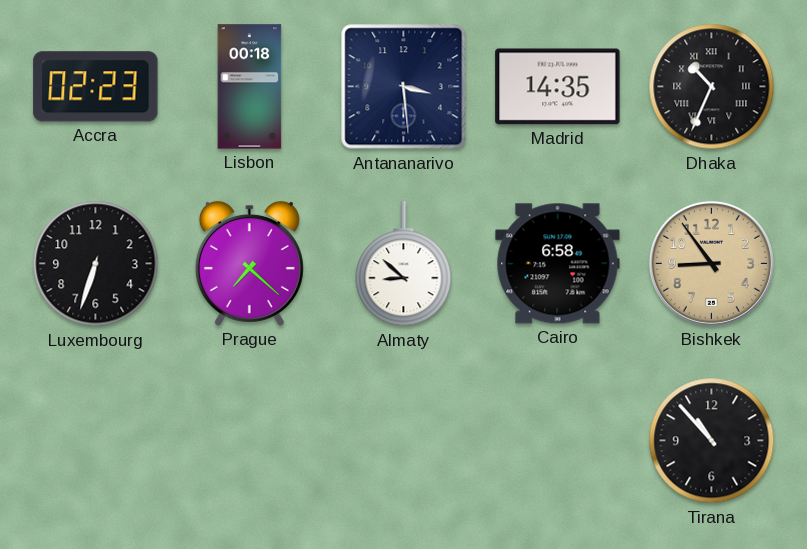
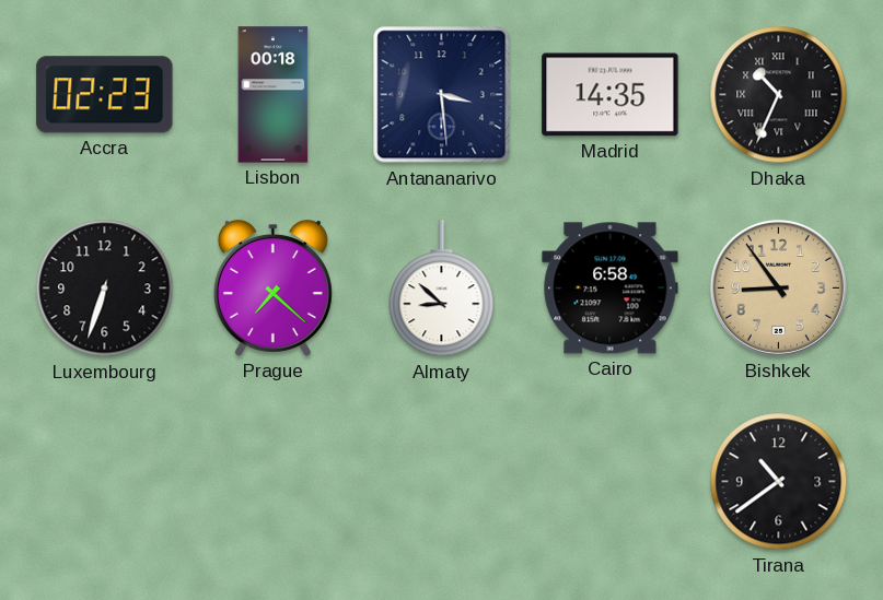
Tirana: 10:53 -> 10:39
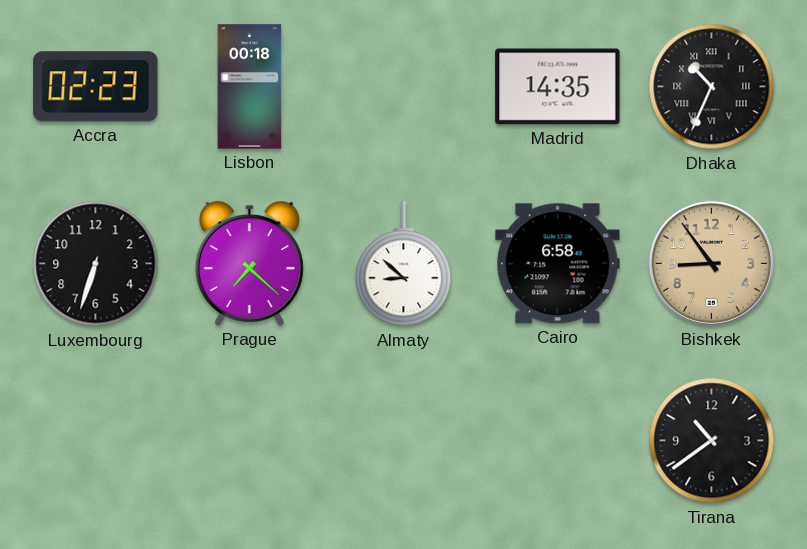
Antananarivo: 3:29 -> none
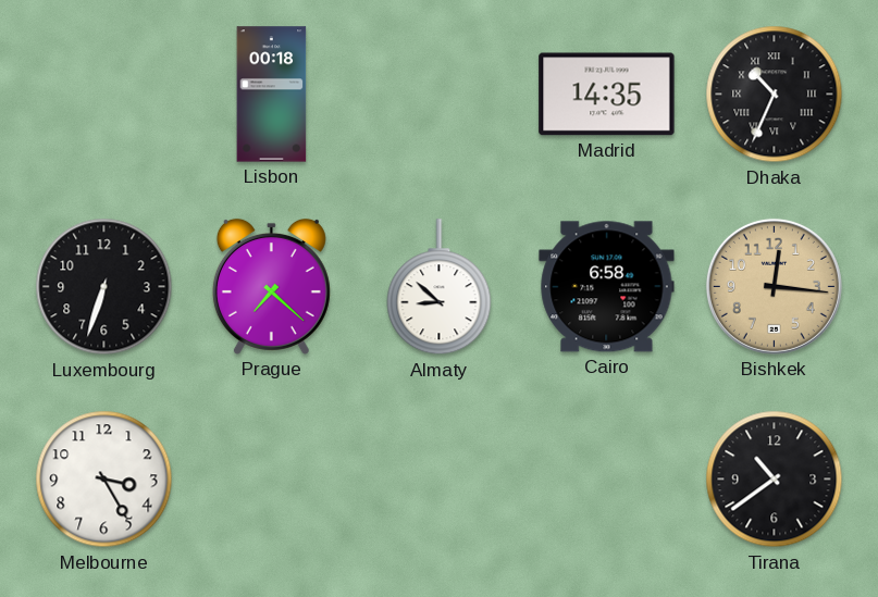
Accra: 02:23 -> none
Bishkek: 8:54 -> 12:16
Melbourne: none -> 3:25
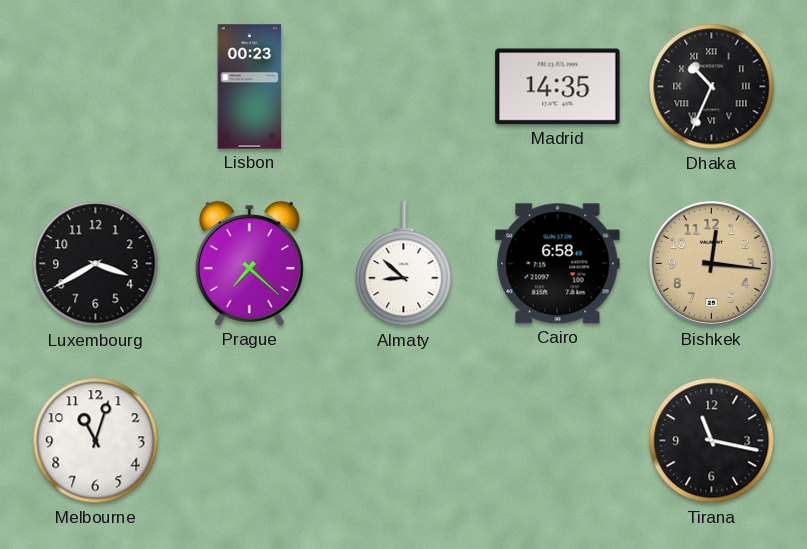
Lisbon: 00:18 -> 00:23
Luxembourg: 6:33 -> 3:40
Melbourne: 3:25 -> 11:03
Tirana: 10:39 -> 11:17
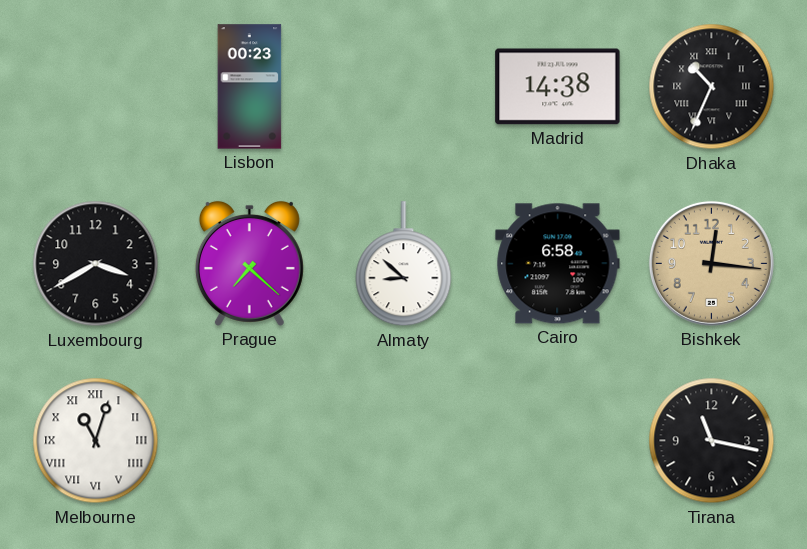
Madrid: 14:35 -> 14:38
Melbourne numerals: Arabic -> Roman
